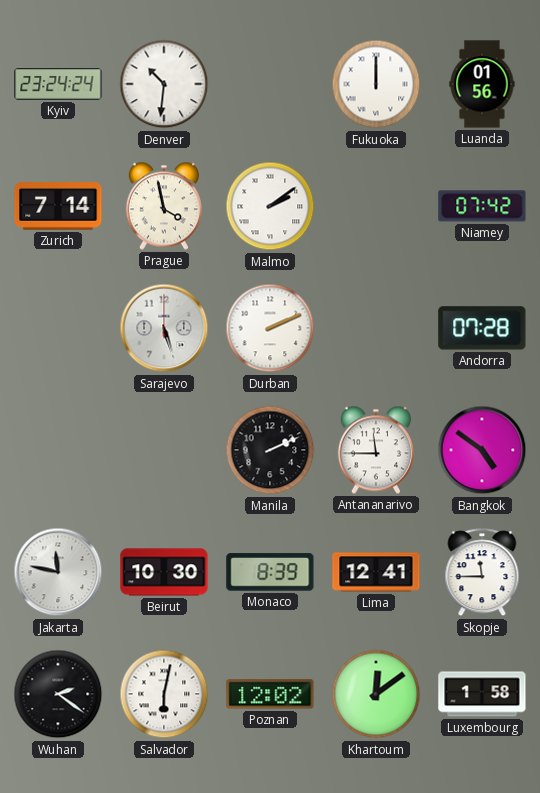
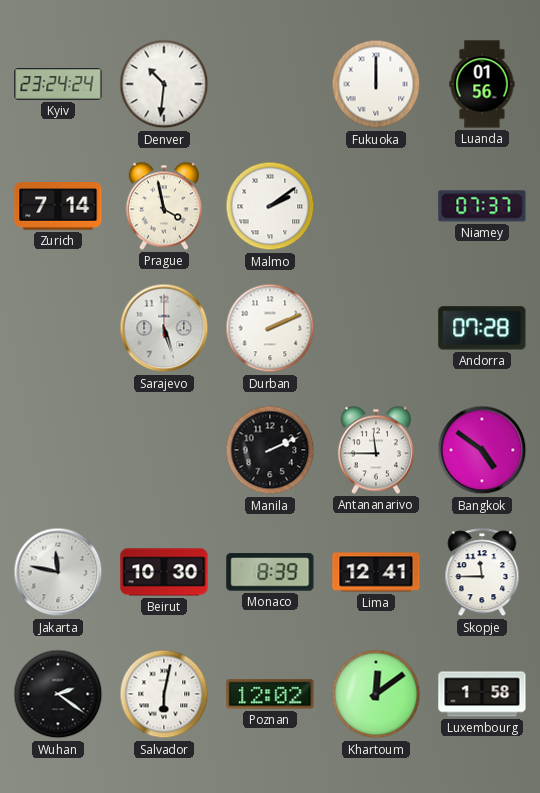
Niamey: 07:42 -> 07:37
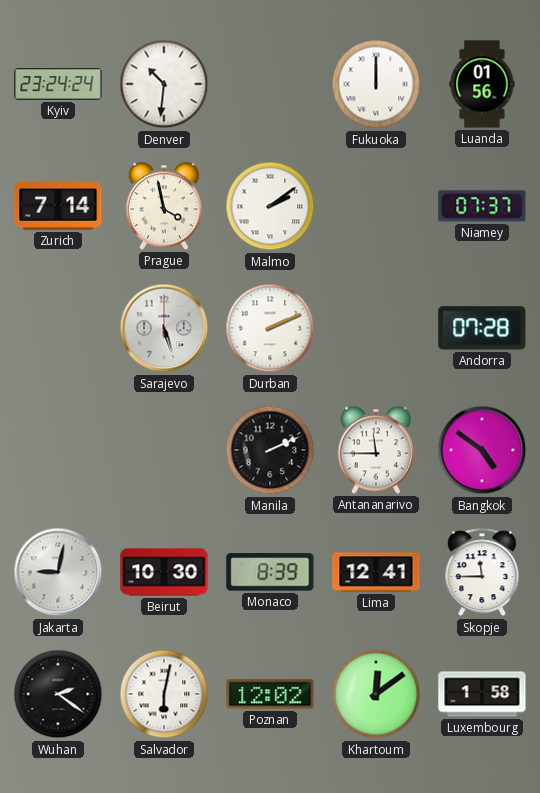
Jakarta: 11:47 -> 9:02
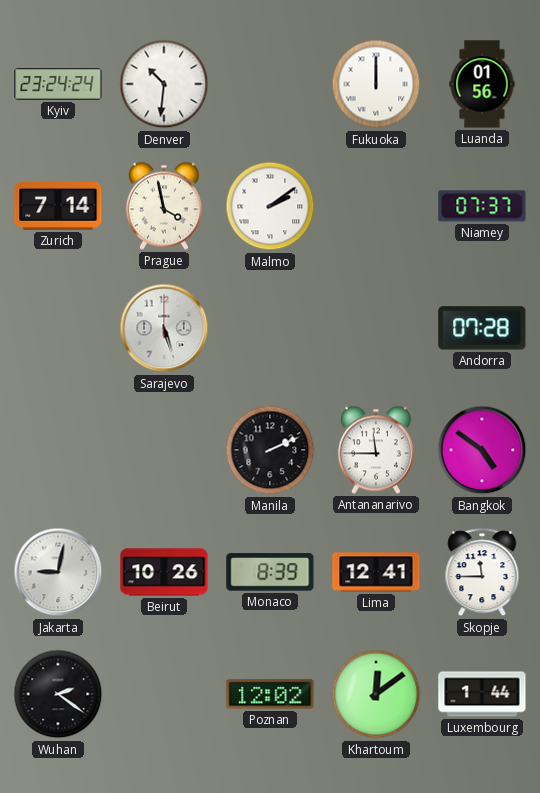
Durban: 2:11 -> none
Beirut: 10:30 -> 10:26
Salvador: 6:02 -> none
Luxembourg: 1:58 -> 1:44
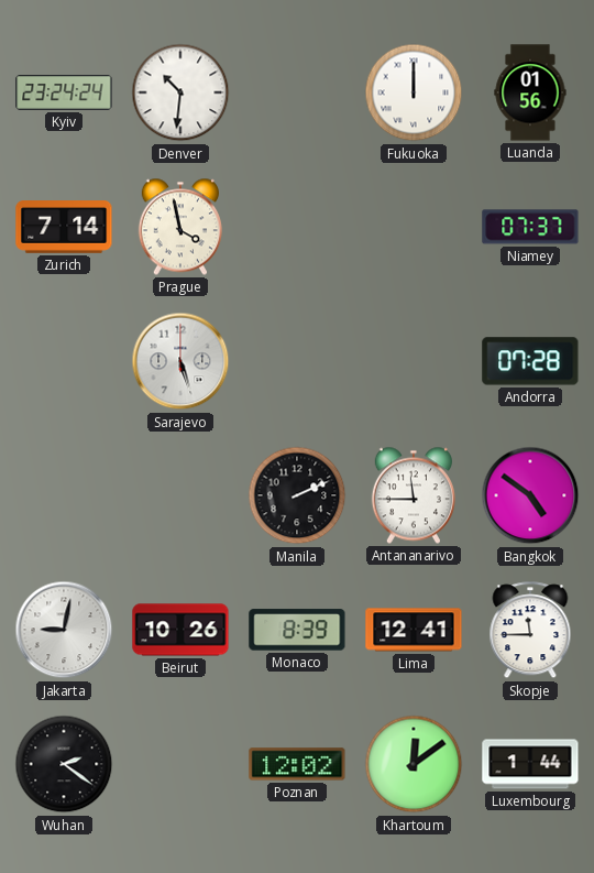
Malmo: 2:09 -> none
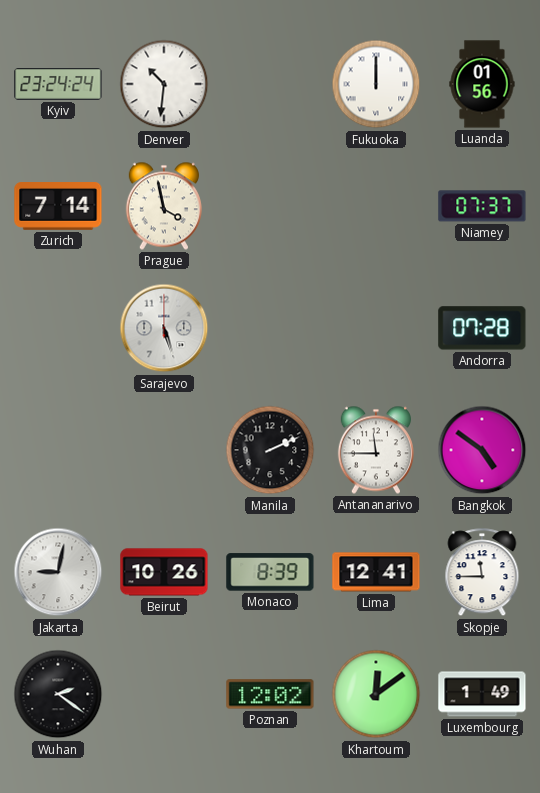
Luxembourg: 1:44 -> 1:49
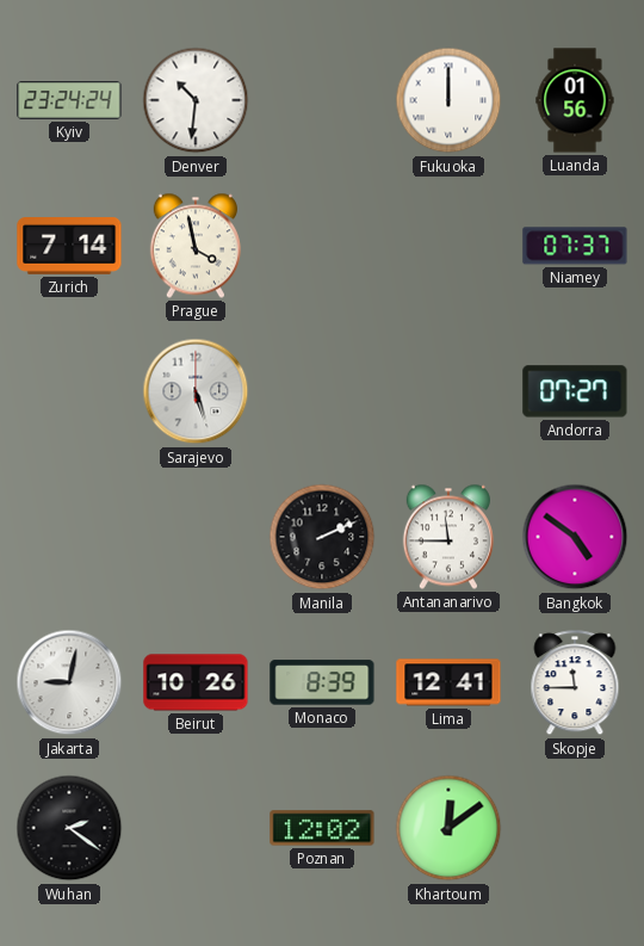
Andorra: 07:28 -> 07:27
Luxembourg: 1:49 -> none
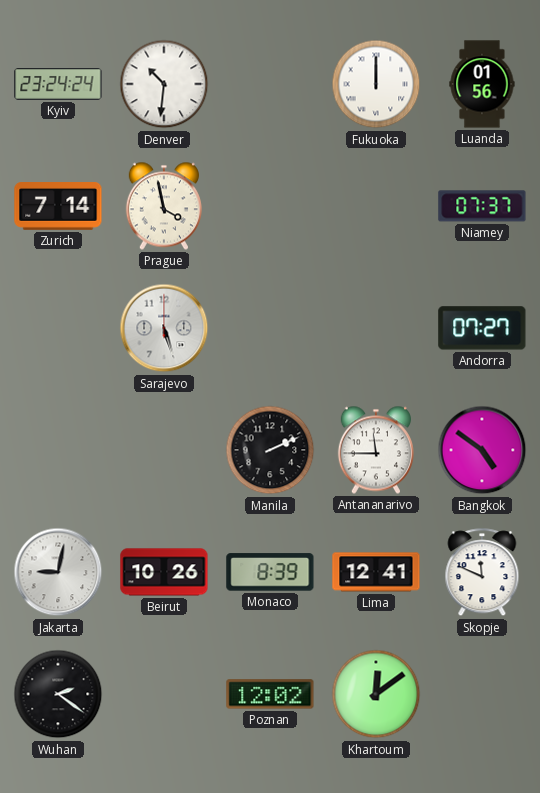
Skopje: 11:45 -> 11:49
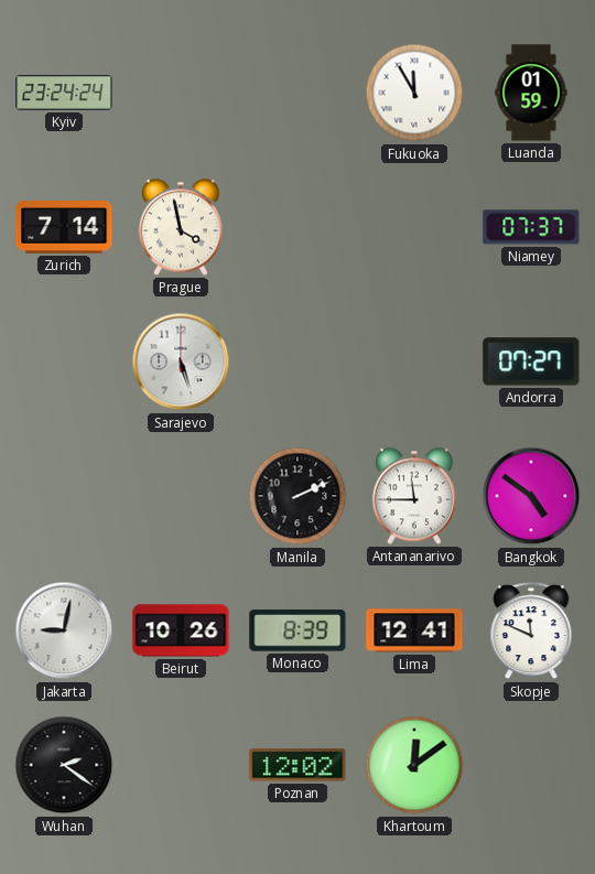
Denver: 10:31 -> none
Fukuoka: 12:00 -> 11:55
Luanda: 01:56 -> 01:59
